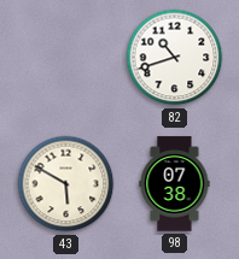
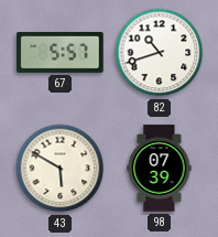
67: none -> 5:57
98: 07:38 -> 07:39
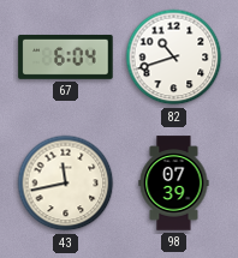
67: 5:57 -> 6:04
43: 5:50 -> 11:43
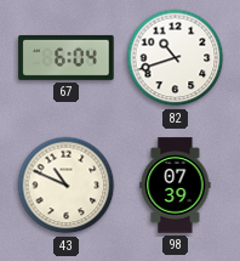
43: 11:43 -> 10:49
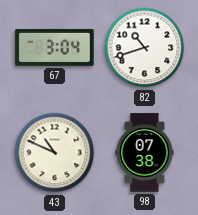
67: 6:04 -> 3:04
98: 07:39 -> 07:38
